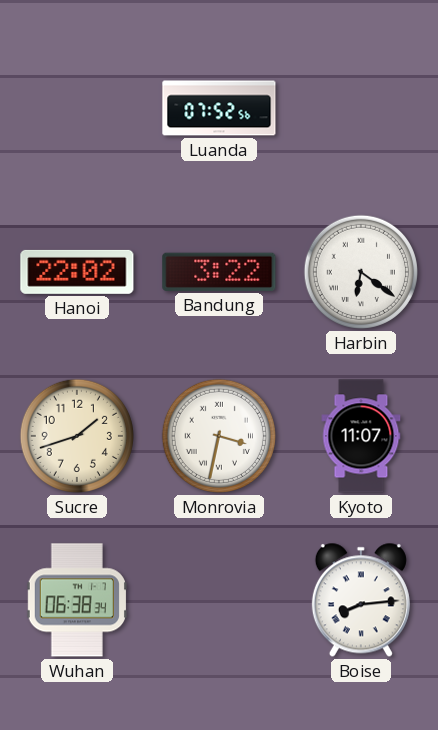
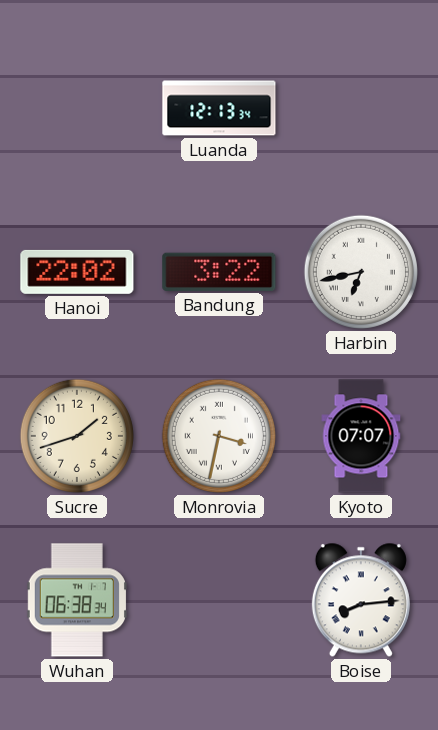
Luanda: 07:52 -> 12:13
Harbin: 6:21 -> 6:43
Kyoto: 11:07 -> 07:07
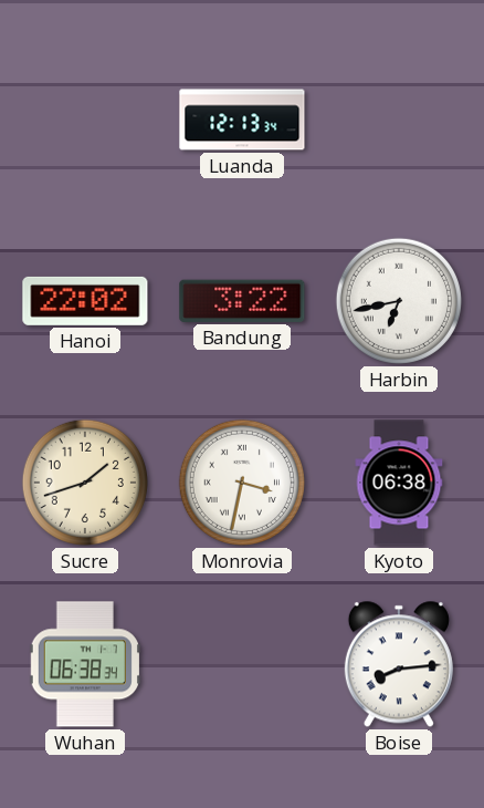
Kyoto: 07:07 -> 06:38
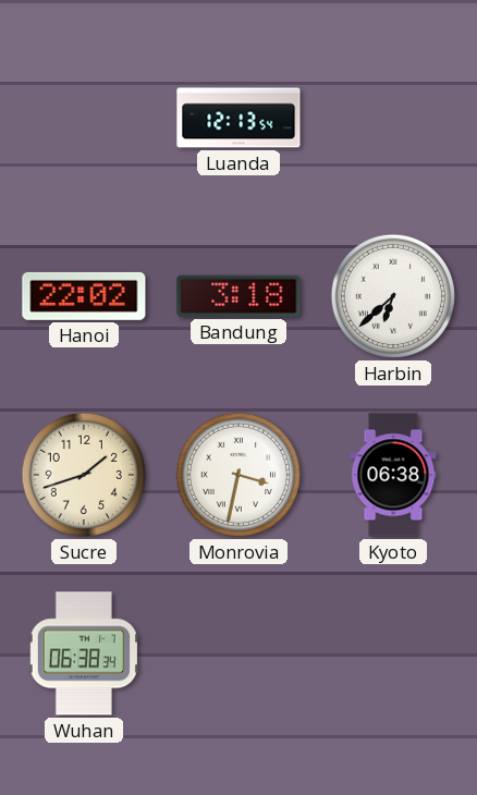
Luanda: 12:13:34 -> 12:13:54
Bandung: 3:22 -> 3:18
Harbin: 6:43 -> 6:38
Boise: 8:14 -> none
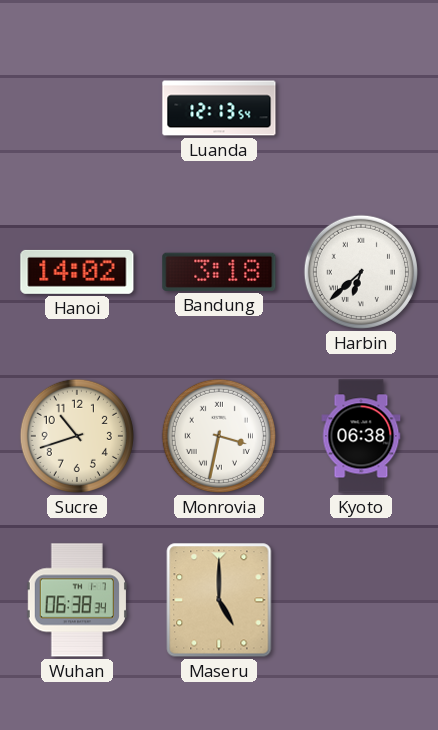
Hanoi: 22:02 -> 14:02
Sucre: 1:42 -> 10:42
Maseru: none -> 5:00
